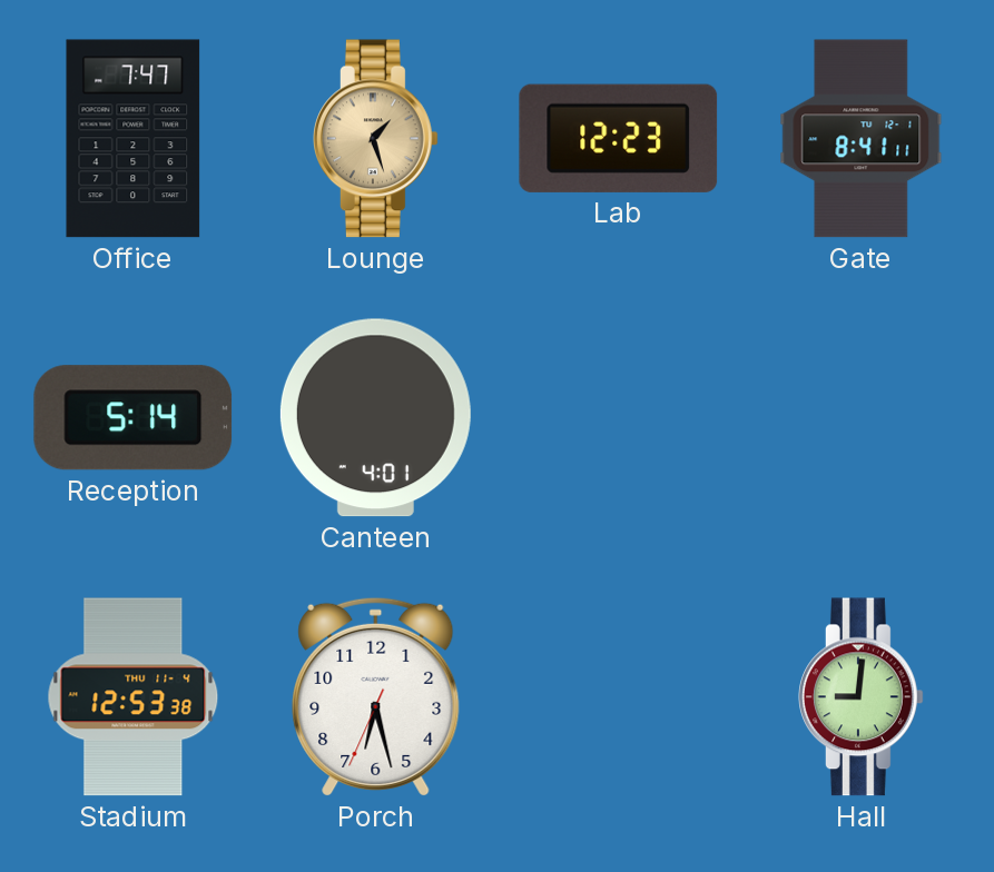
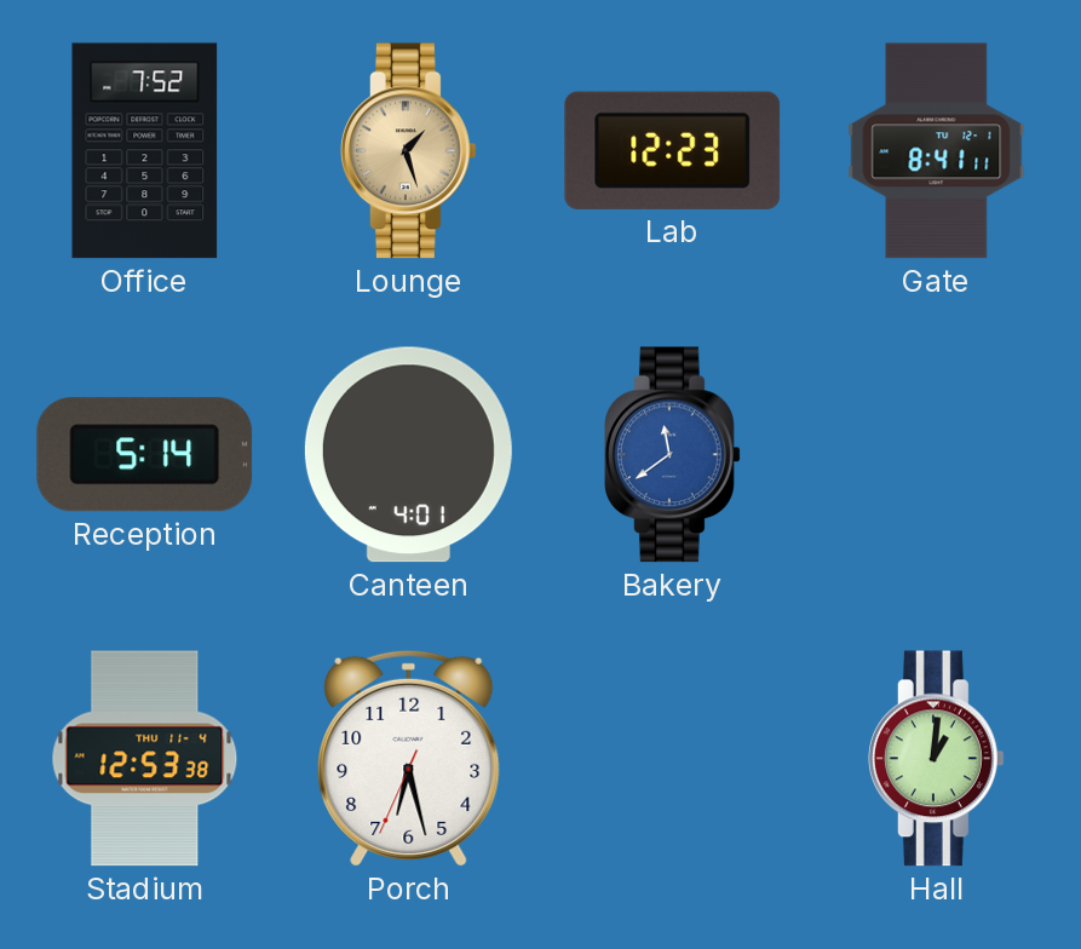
Office: 7:47 -> 7:52
Bakery: none -> 11:39
Hall: 9:01 -> 1:01
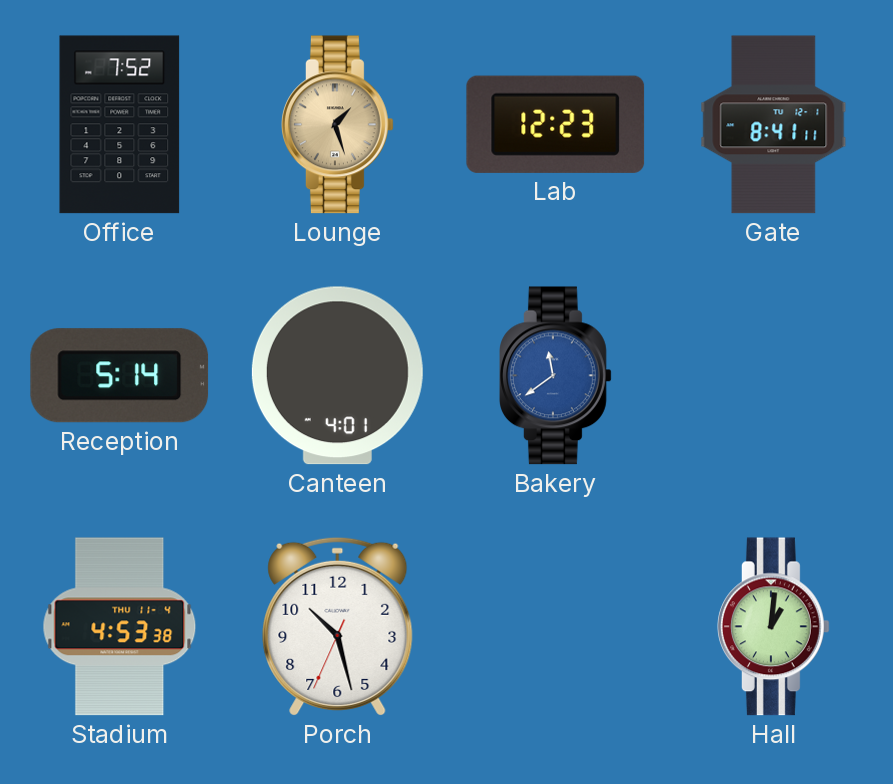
Stadium: 12:53 -> 4:53
Porch: 6:27 -> 10:27
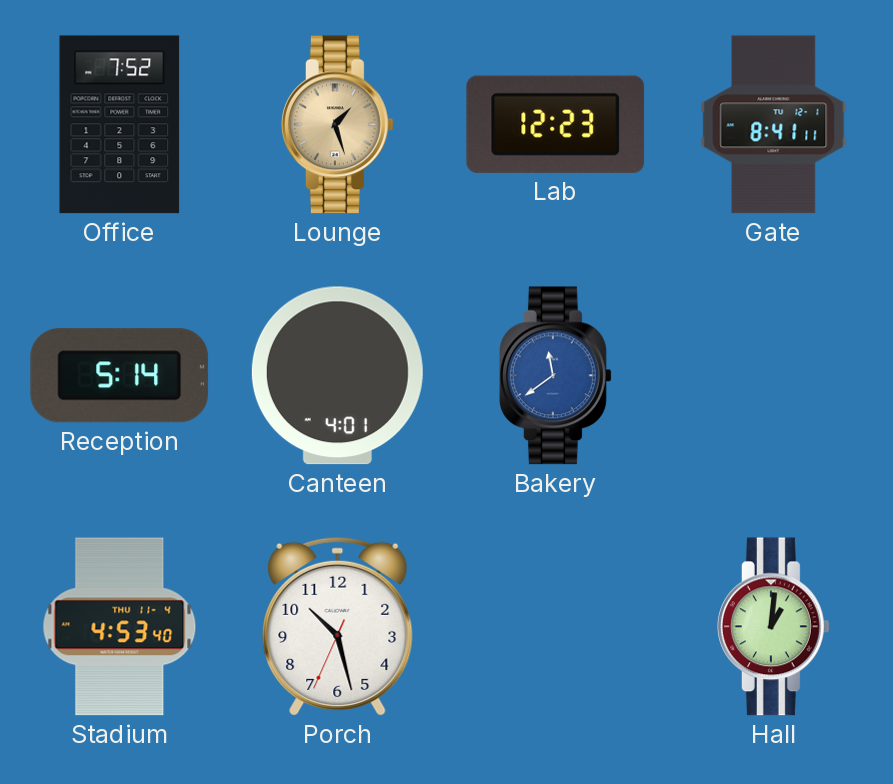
Stadium: 4:53:38 -> 4:53:40
